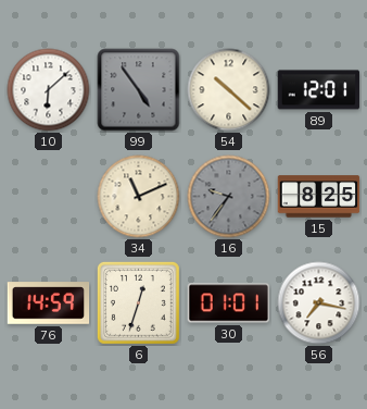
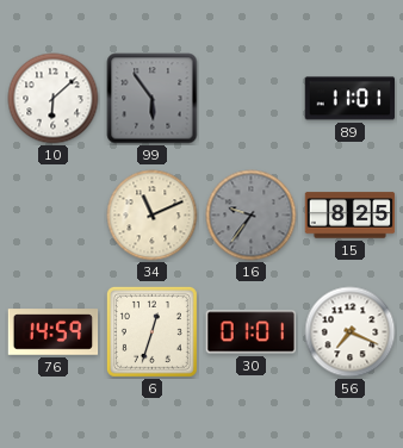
99: 4:54 -> 5:54
54: 10:22 -> none
89: 12:01 -> 11:01
56: 7:17 -> 7:19
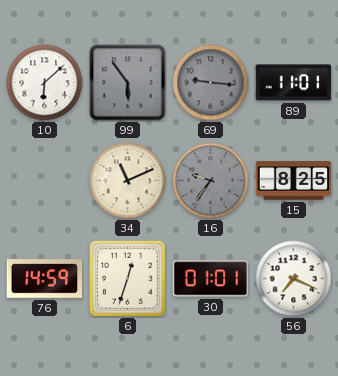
69: none -> 9:16
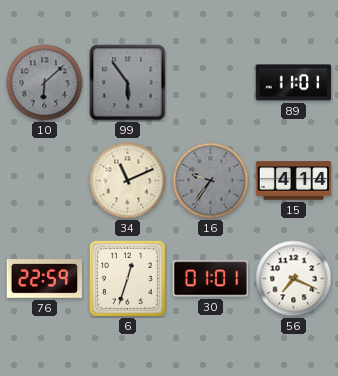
10 dial: white -> grey
69: 9:16 -> none
15: 8:25 -> 4:14
76: 14:59 -> 22:59
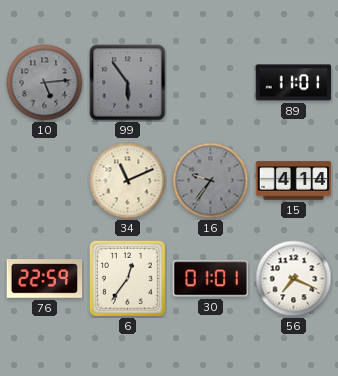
10: 6:08 -> 5:14
6: 12:33 -> 12:36
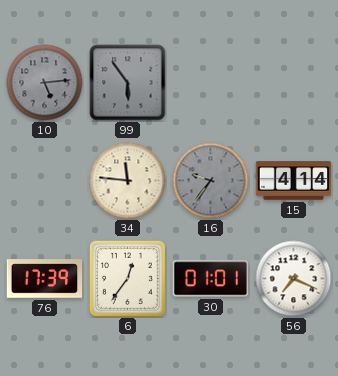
89: 11:01 -> none
34: 11:11 -> 11:46
76: 22:59 -> 17:39
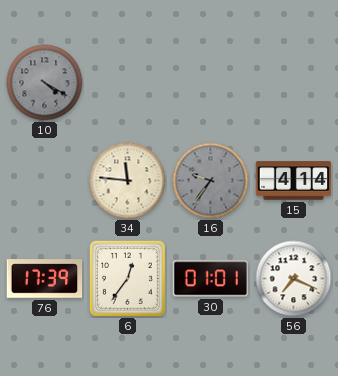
10: 5:14 -> 4:20
99: 5:54 -> none
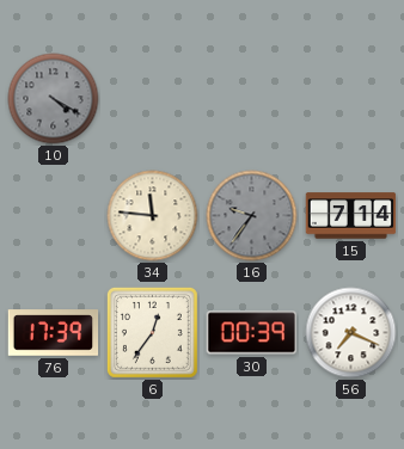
15: 4:14 -> 7:14
30: 01:01 -> 00:39
